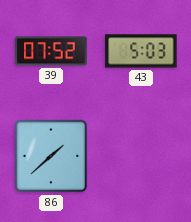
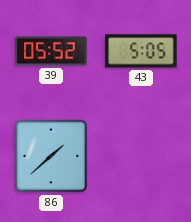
39: 07:52 -> 05:52
43: 5:03 -> 5:05
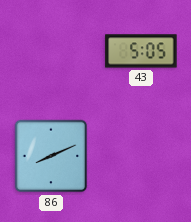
39: 05:52 -> none
86: 1:38 -> 8:11
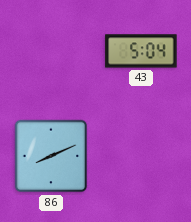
43: 5:05 -> 5:04
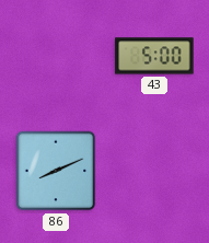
43: 5:04 -> 5:00
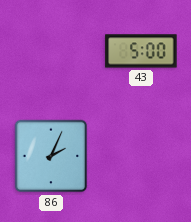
86: 8:11 -> 2:04
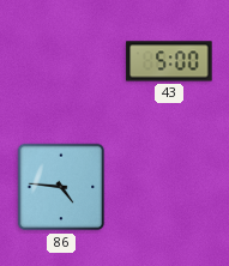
86: 2:04 -> 4:46
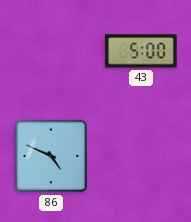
86: 4:46 -> 4:49
